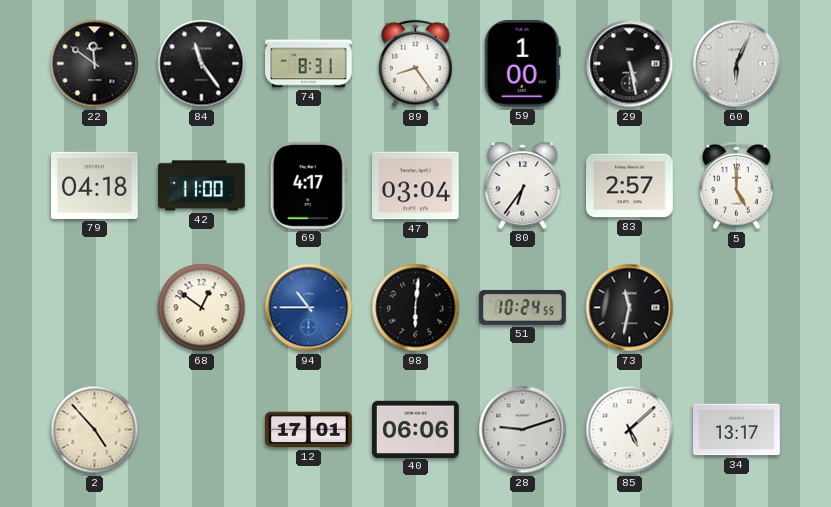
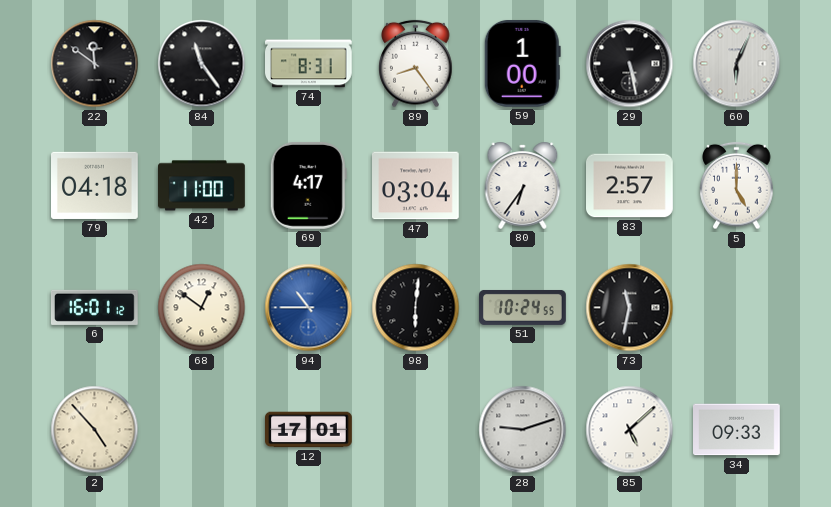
6: none -> 16:01
40: 06:06 -> none
34: 13:17 -> 09:33
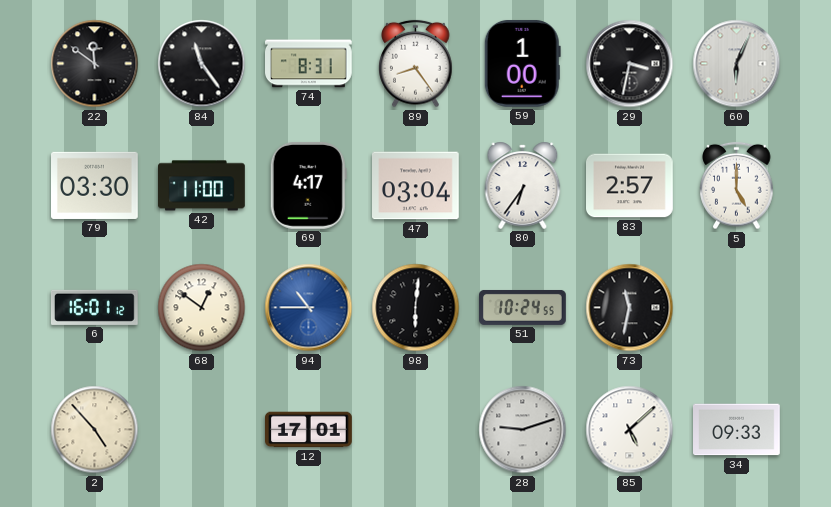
29: 5:28 -> 3:32
79: 04:18 -> 03:30
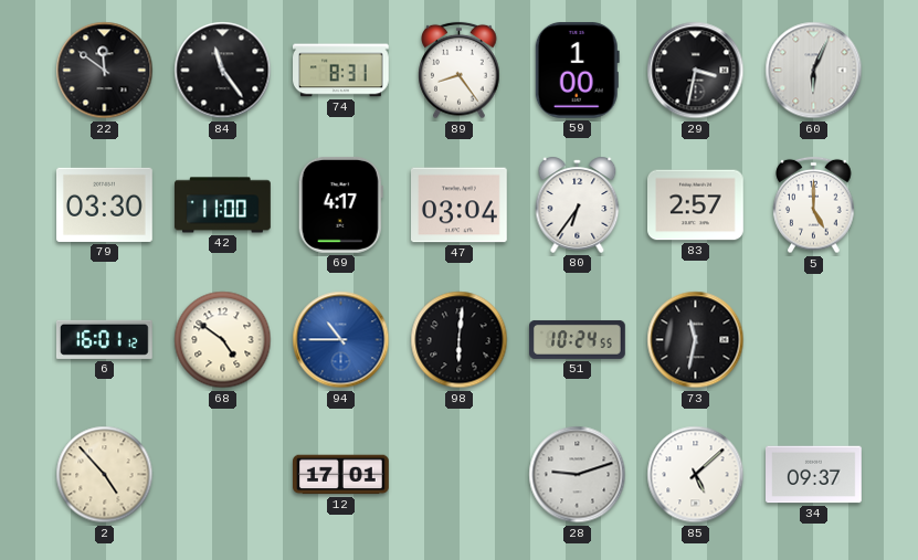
68: 12:51 -> 4:51
34: 09:33 -> 09:37
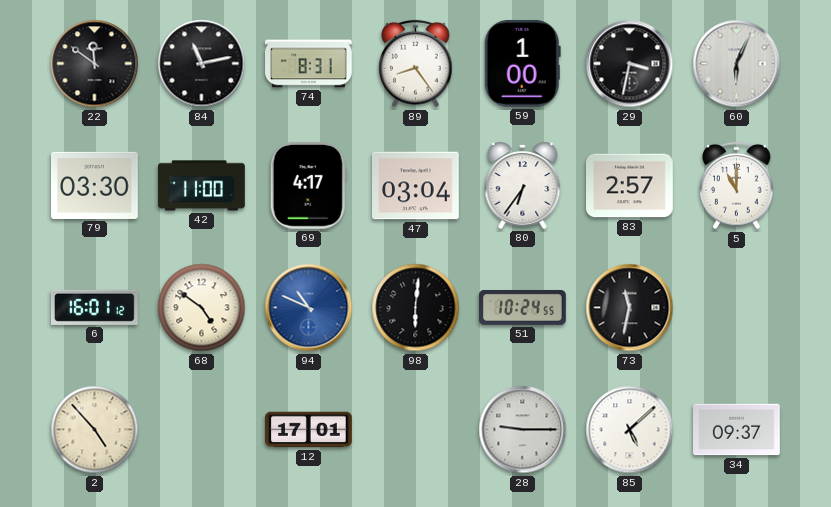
84: 11:24 -> 11:13
5: 5:00 -> 11:00
94: 10:45 -> 10:49
28: 9:12 -> 9:15
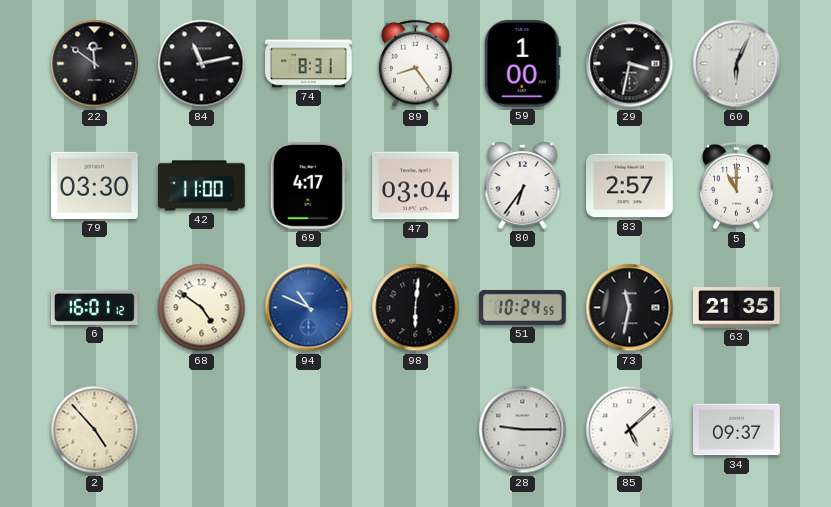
63: none -> 21:35
12: 17:01 -> none
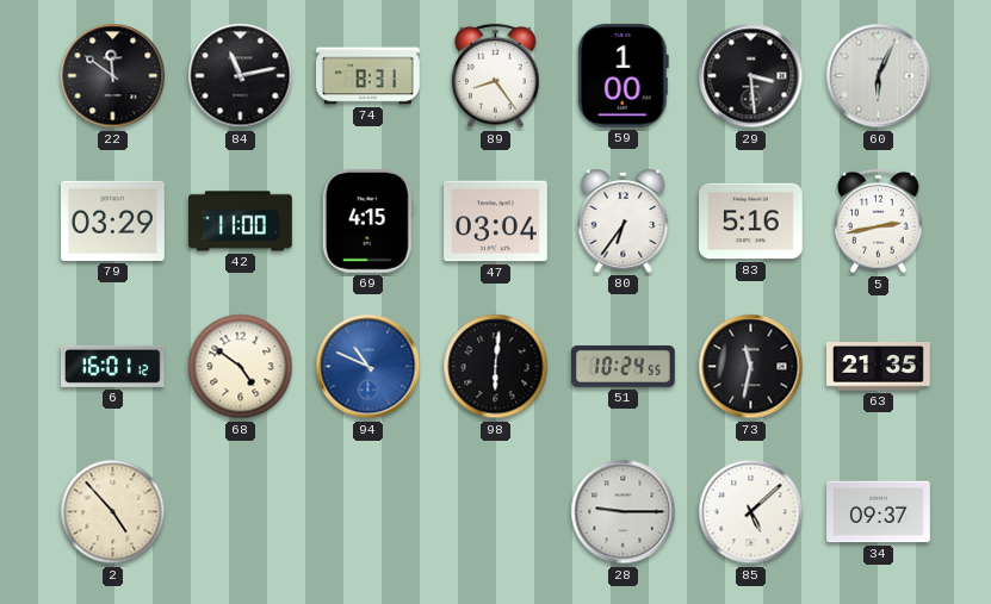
29: 3:32 -> 3:29
79: 03:30 -> 03:29
69: 4:17 -> 4:15
83: 2:57 -> 5:16
5: 11:00 -> 2:43
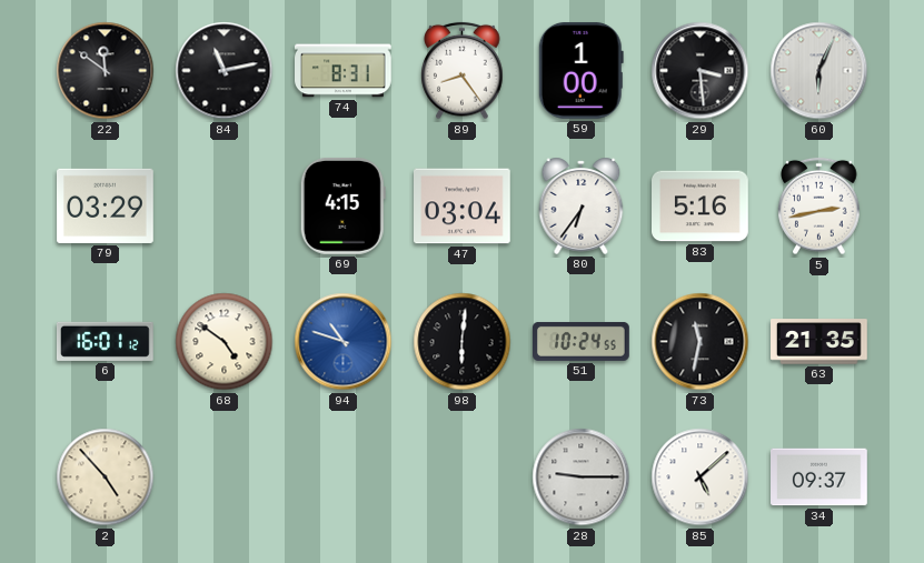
42: 11:00 -> none
94: 10:49 -> 10:48
